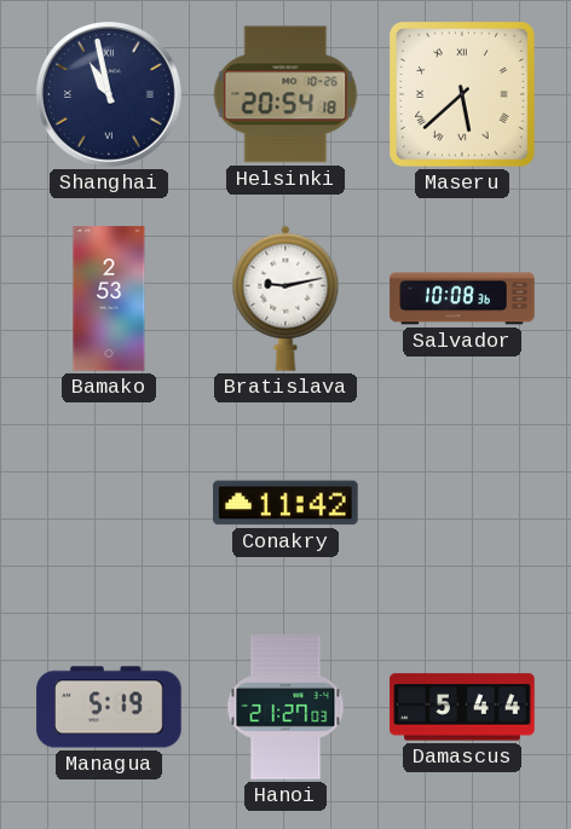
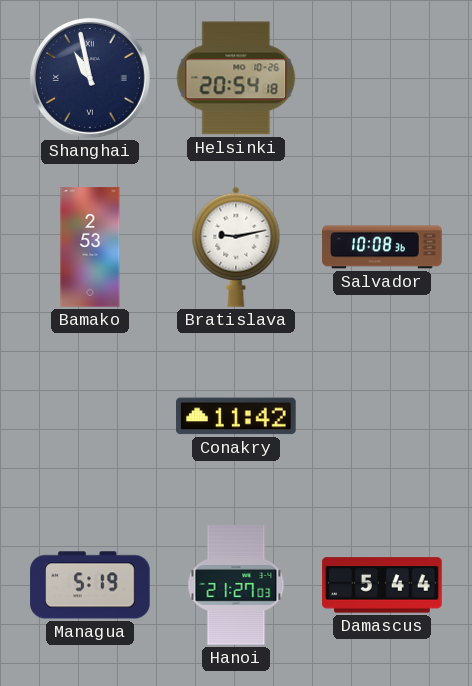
Maseru: 5:38 -> none
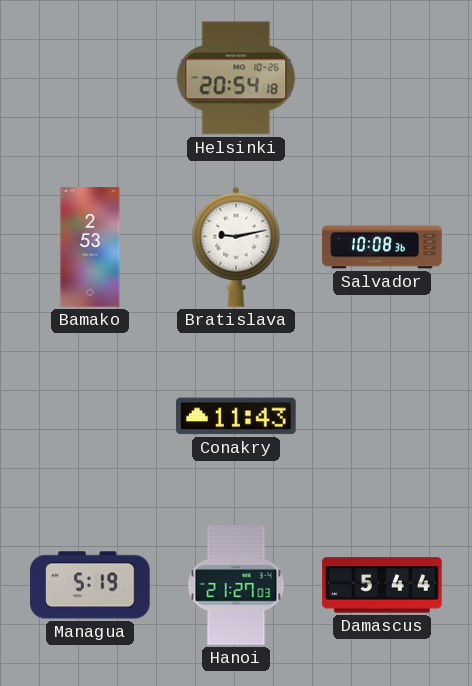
Shanghai: 10:58 -> none
Conakry: 11:42 -> 11:43
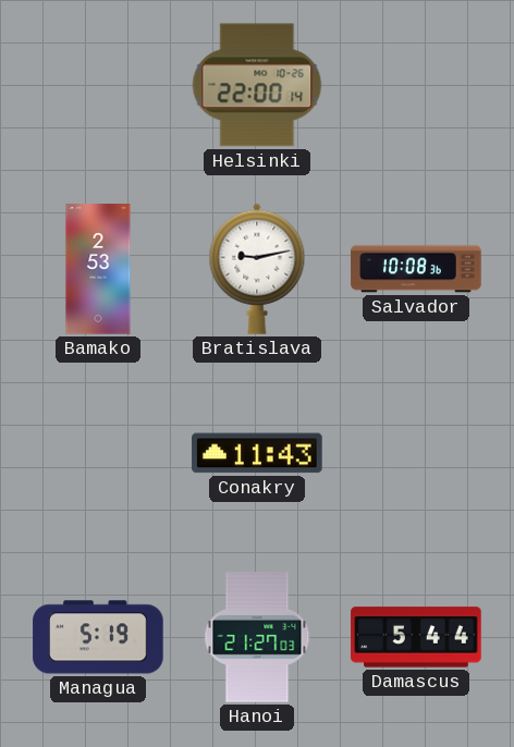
Helsinki: 20:54 -> 22:00
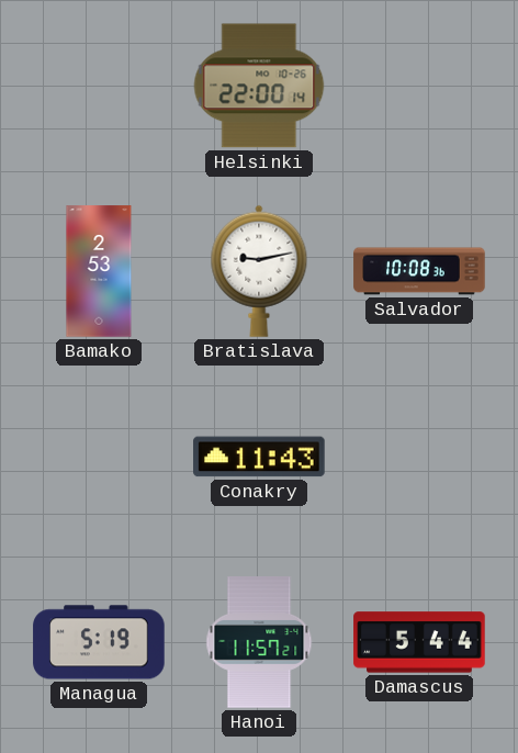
Hanoi: 21:27 -> 11:57
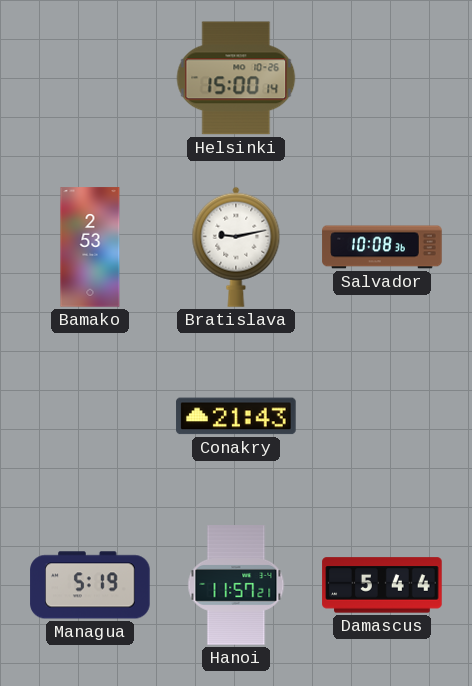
Helsinki: 22:00 -> 15:00
Conakry: 11:43 -> 21:43
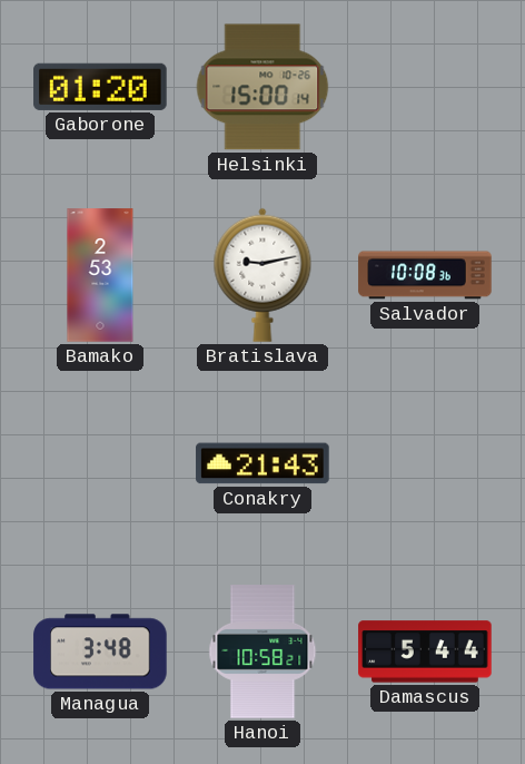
Gaborone: none -> 01:20
Managua: 5:19 -> 3:48
Hanoi: 11:57 -> 10:58
